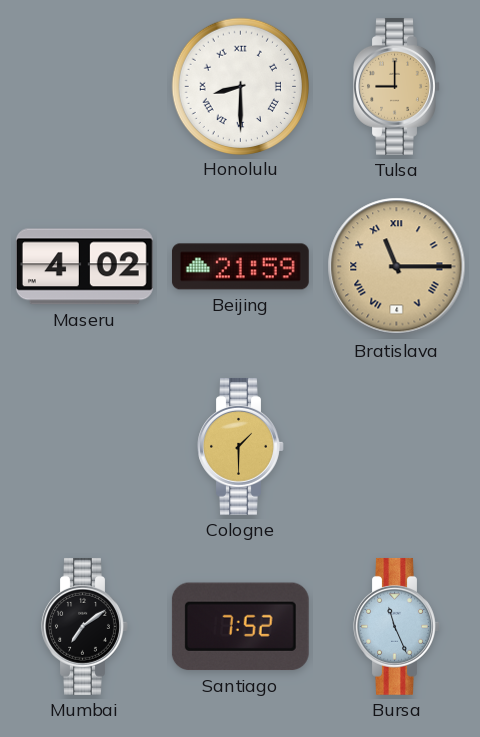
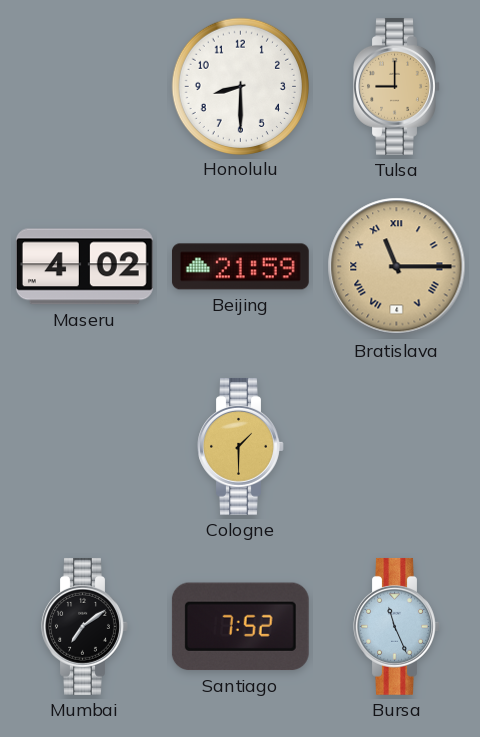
Honolulu numerals: Roman -> Arabic
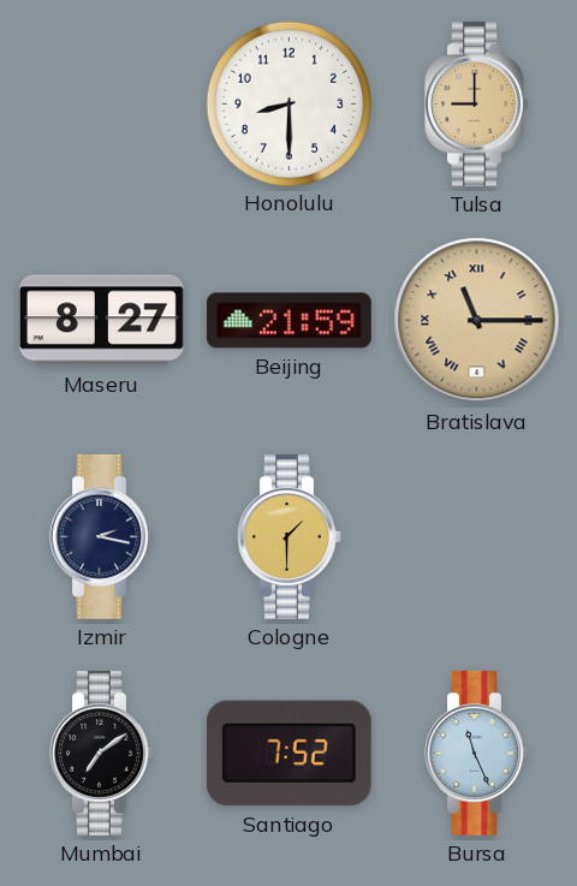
Maseru: 4:02 -> 8:27
Izmir: none -> 2:17
